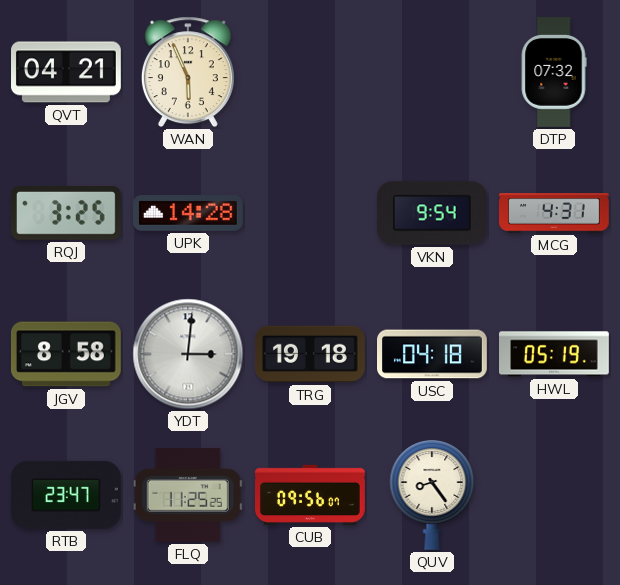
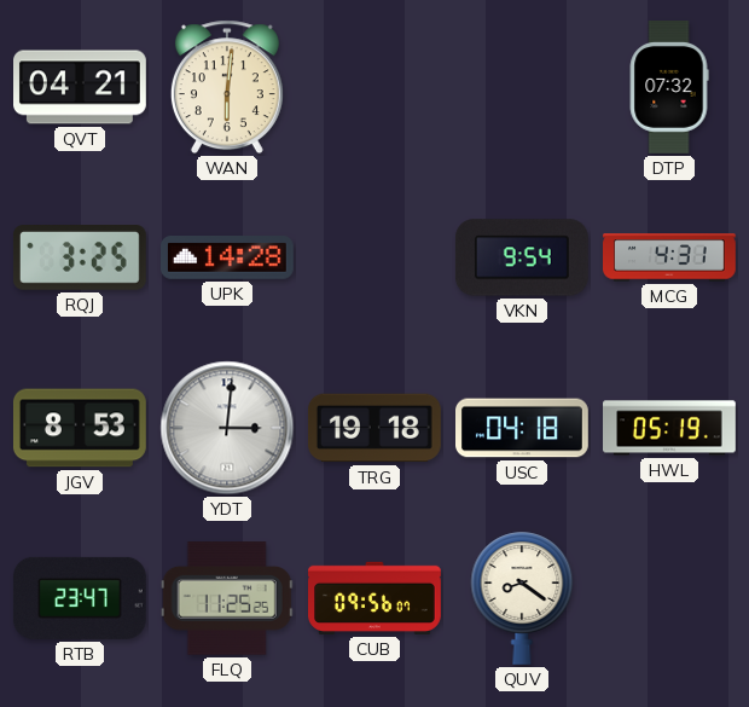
WAN: 5:56 -> 6:01
JGV: 8:58 -> 8:53
QUV: 8:24 -> 8:21
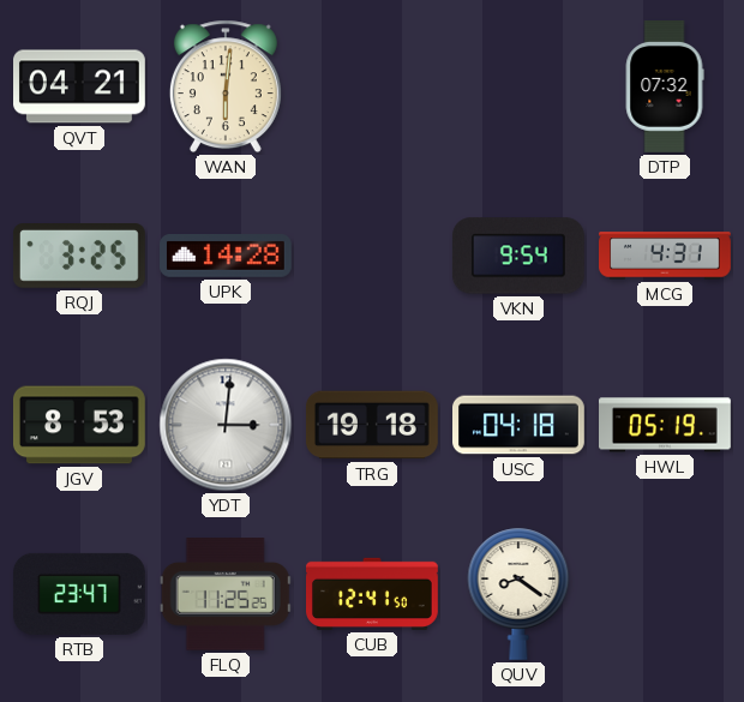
CUB: 09:56 -> 12:41
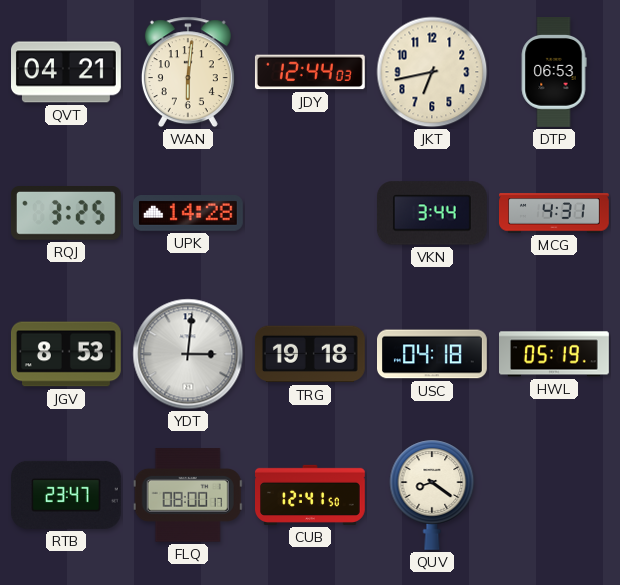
JDY: none -> 12:44
JKT: none -> 6:43
DTP: 07:32 -> 06:53
VKN: 9:54 -> 3:44
FLQ: 11:25 -> 08:00
